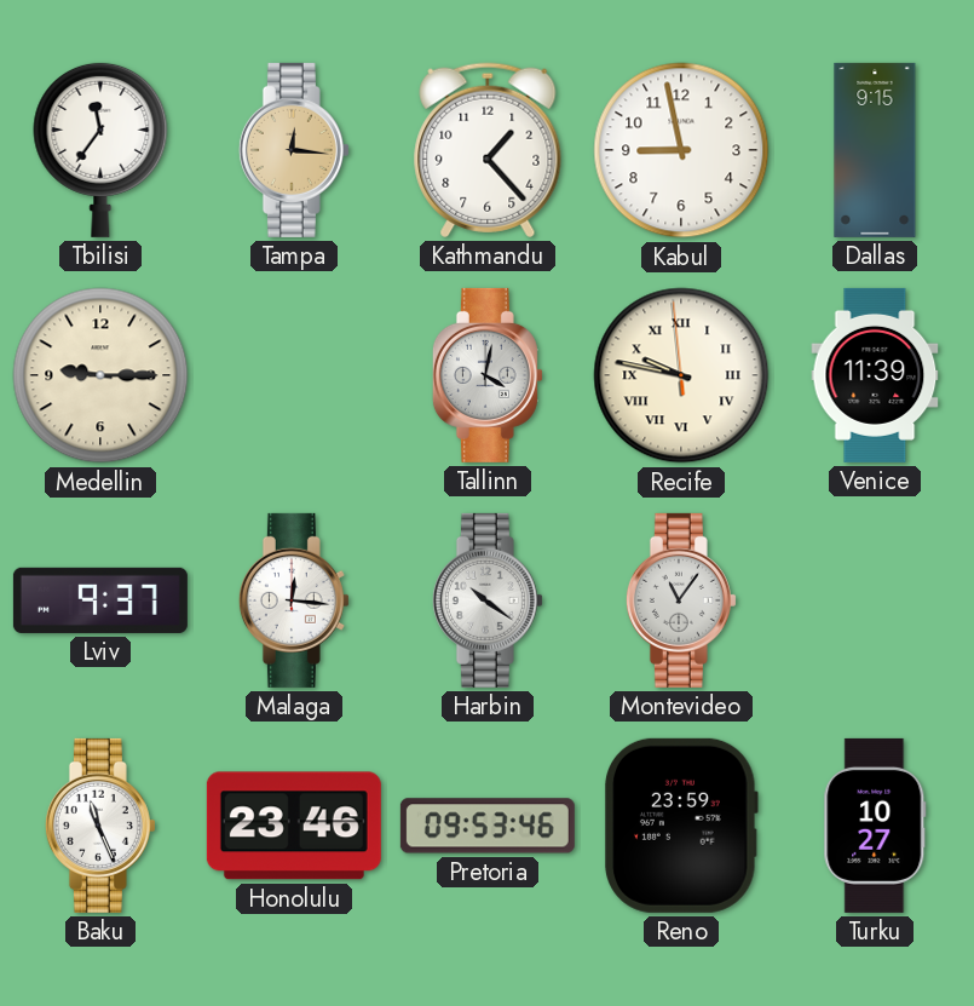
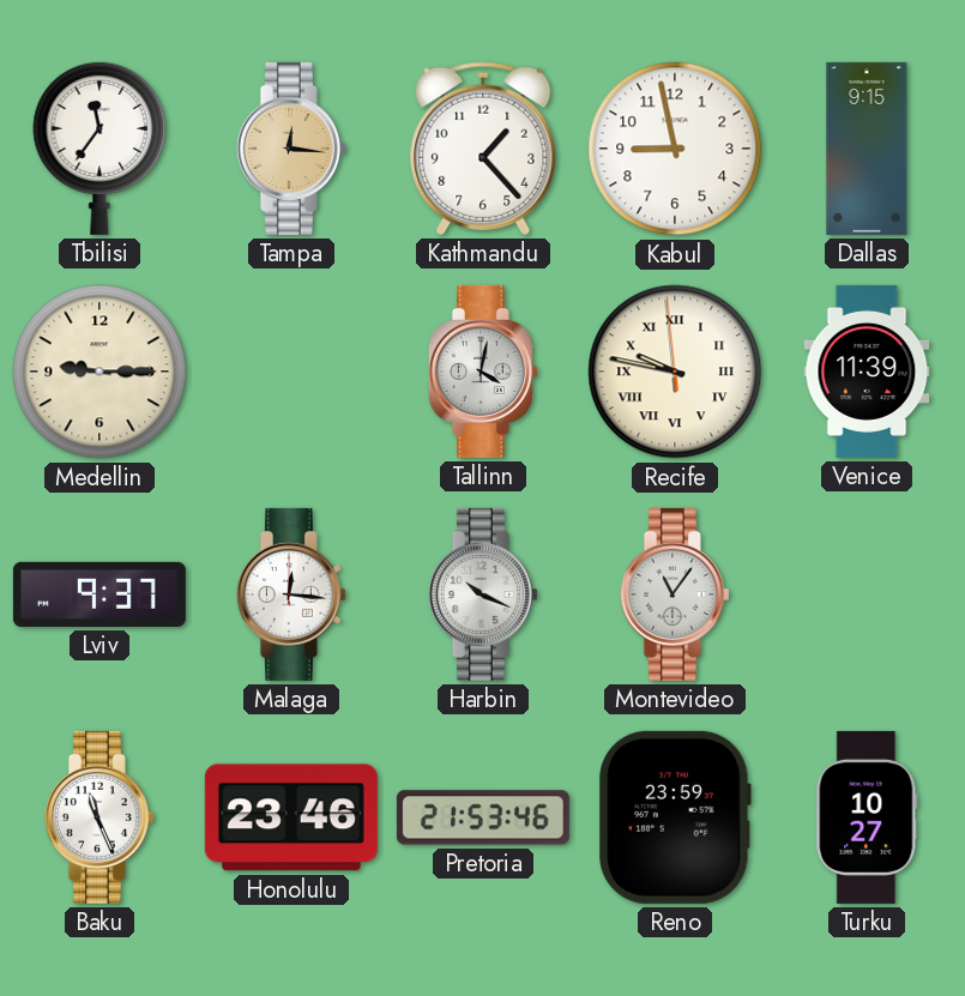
Harbin: 10:21 -> 10:19
Pretoria: 09:53 -> 21:53
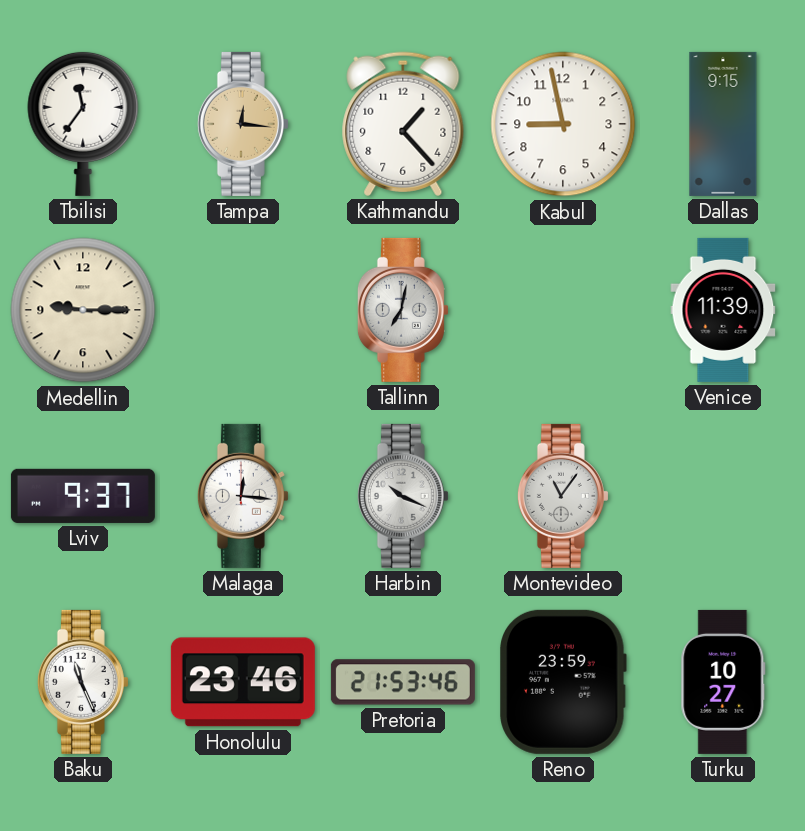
Tallinn: 4:02 -> 7:02
Recife: 9:46 -> none
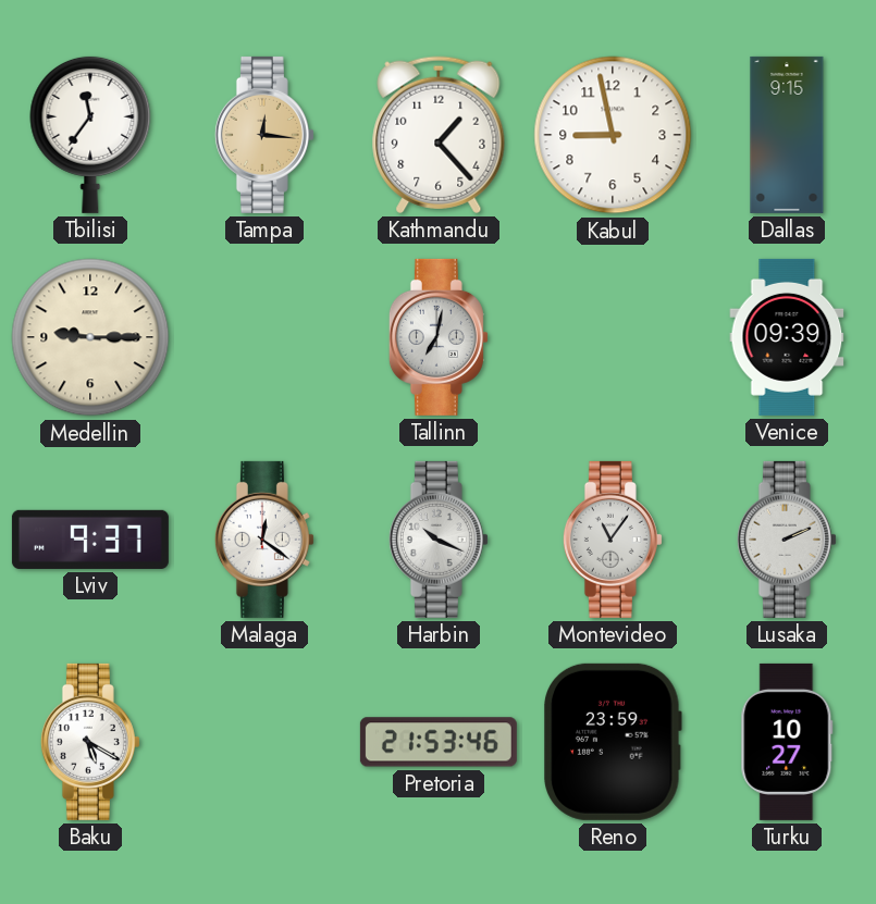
Venice: 11:39 -> 09:39
Malaga: 12:16 -> 12:21
Lusaka: none -> 2:11
Baku: 11:26 -> 5:20
Honolulu: 23:46 -> none
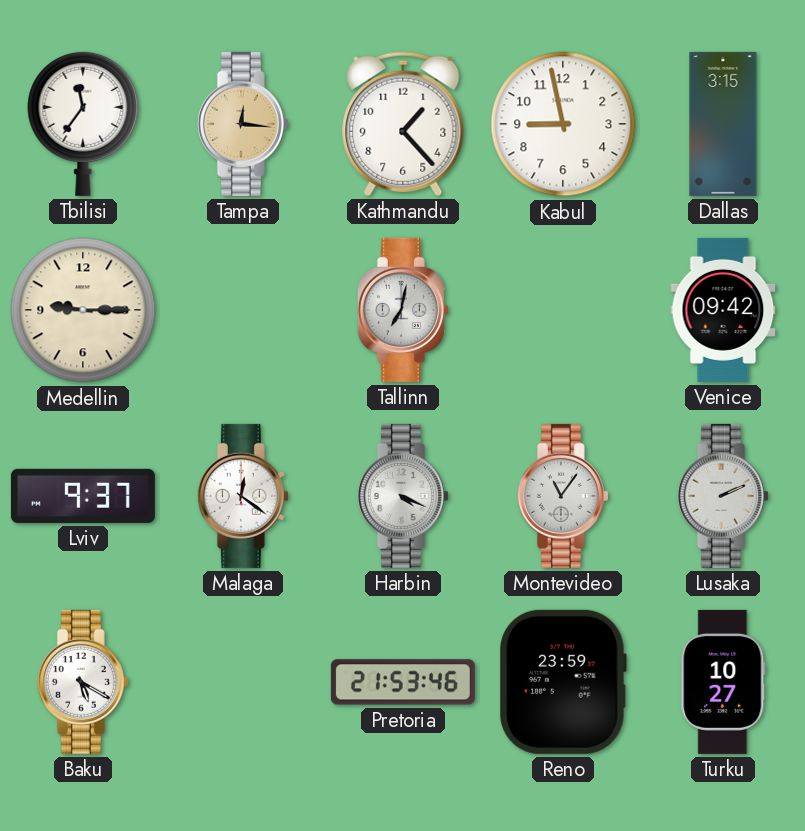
Dallas: 9:15 -> 3:15
Venice: 09:39 -> 09:42
Harbin: 10:19 -> 4:19
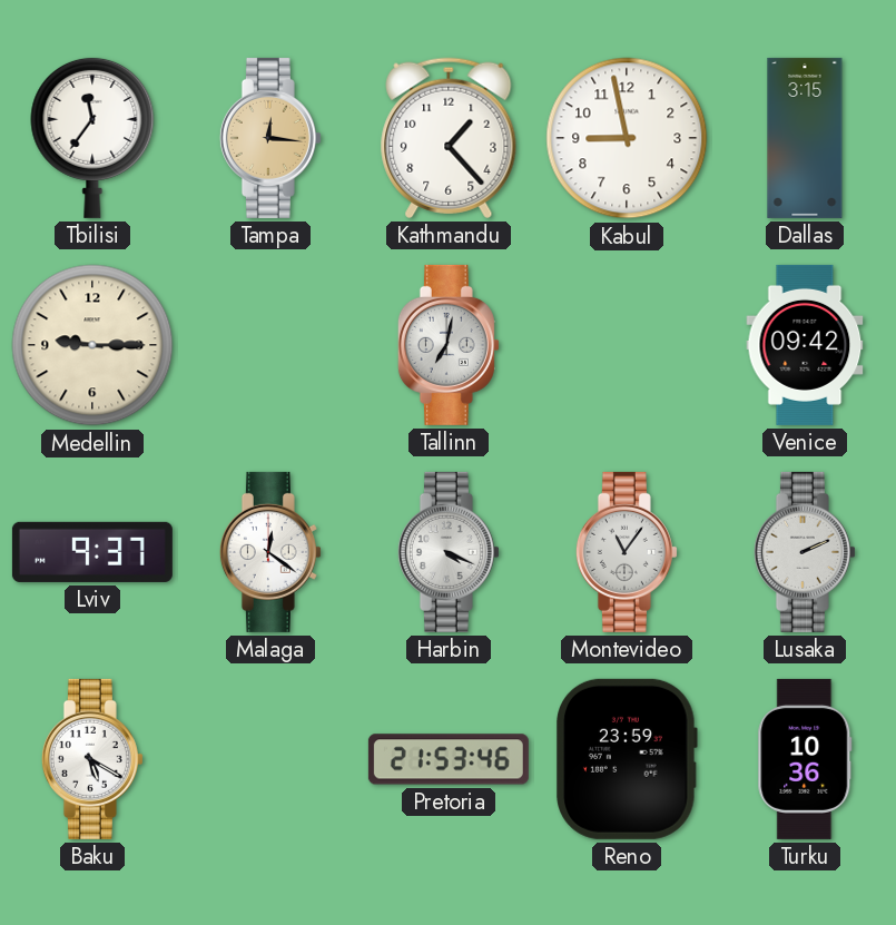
Turku: 10:27 -> 10:36
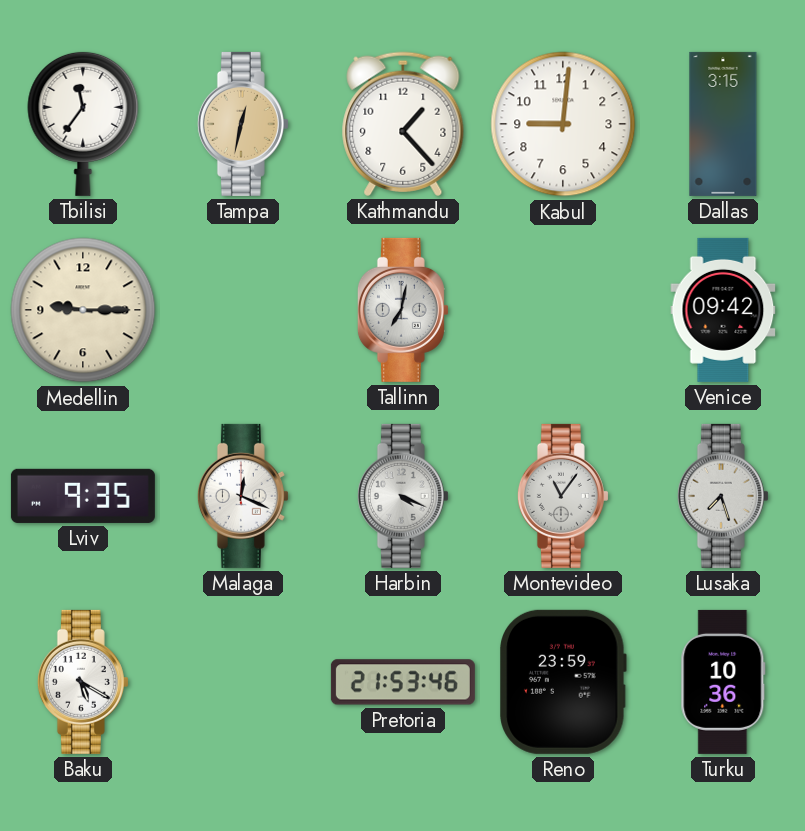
Tampa: 12:16 -> 12:32
Kabul: 8:58 -> 9:01
Lviv: 9:37 -> 9:35
Malaga: 12:21 -> 12:19
Lusaka: 2:11 -> 7:27
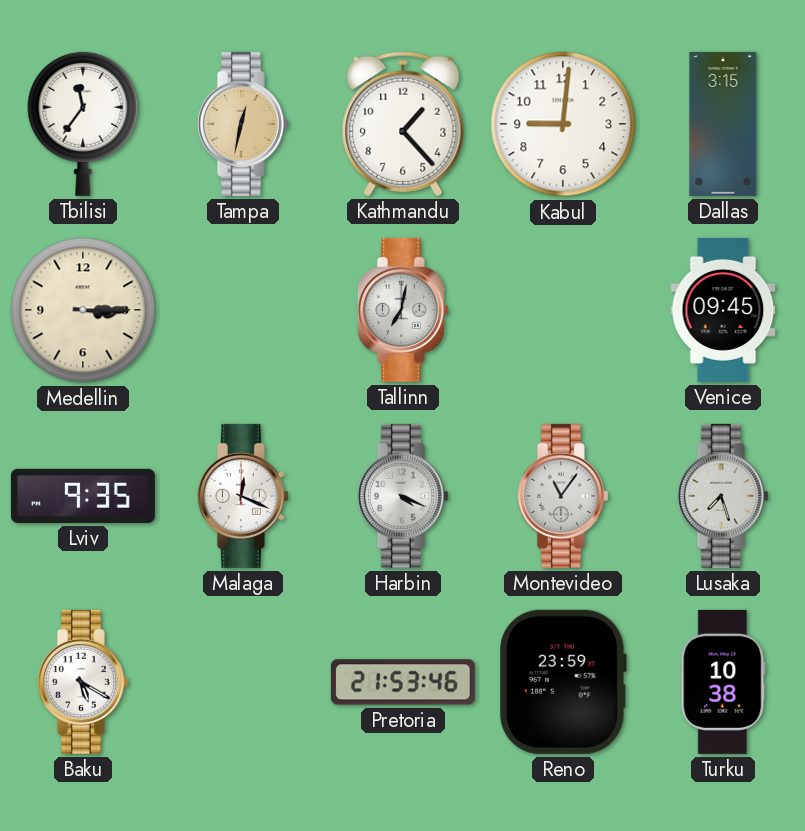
Medellin: 9:15 -> 3:15
Venice: 09:42 -> 09:45
Turku: 10:36 -> 10:38
